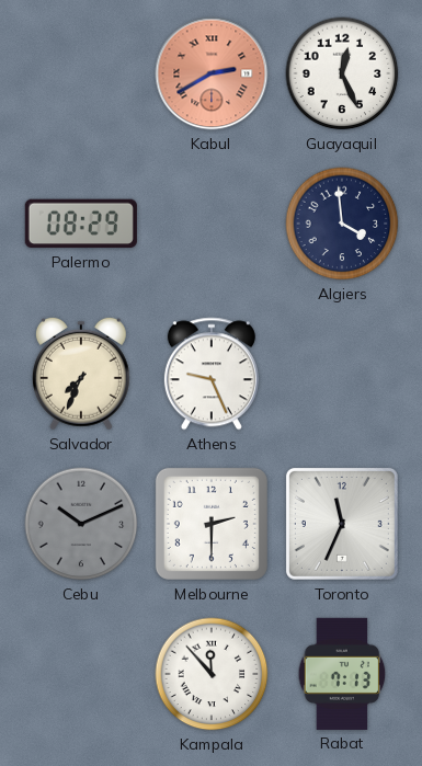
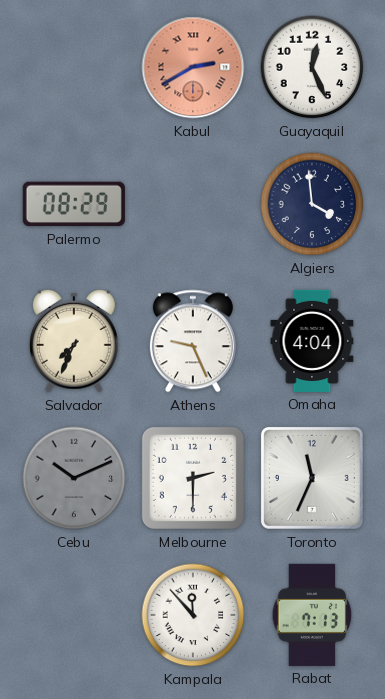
Omaha: none -> 4:04
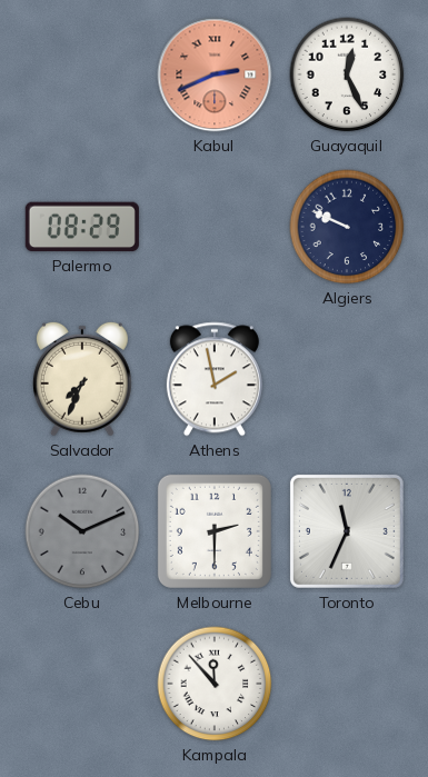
Kabul: 2:40 -> 2:41
Algiers: 3:59 -> 9:49
Athens: 9:26 -> 1:58
Omaha: 4:04 -> none
Rabat: 7:13 -> none
